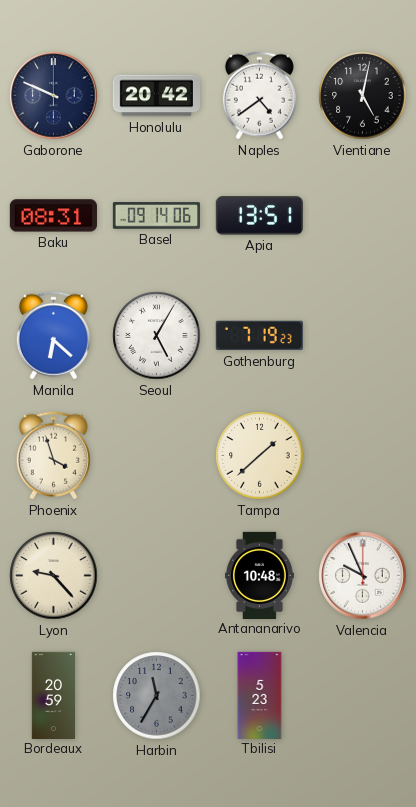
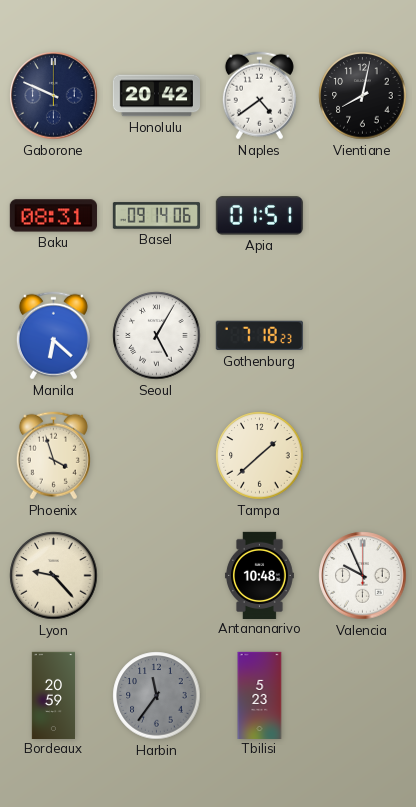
Vientiane: 5:02 -> 8:02
Apia: 13:51 -> 01:51
Gothenburg: 7:19 -> 7:18
Harbin: 11:35 -> 11:36
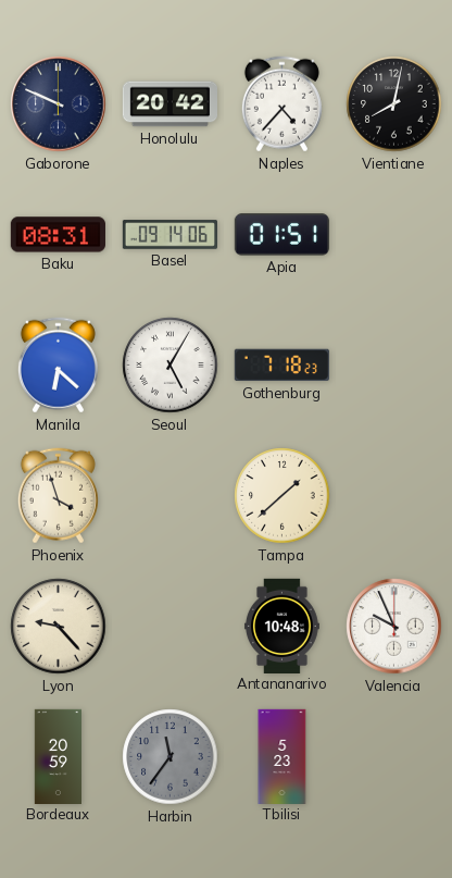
Naples: 4:39 -> 4:37
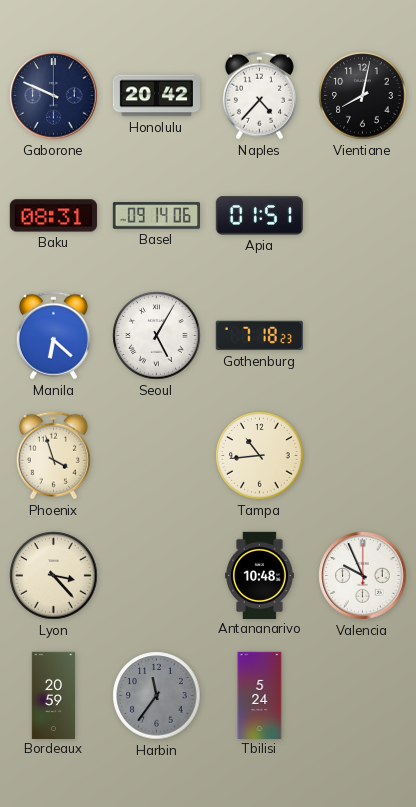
Tampa: 1:38 -> 10:44
Lyon: 9:23 -> 3:23
Tbilisi: 5:23 -> 5:24
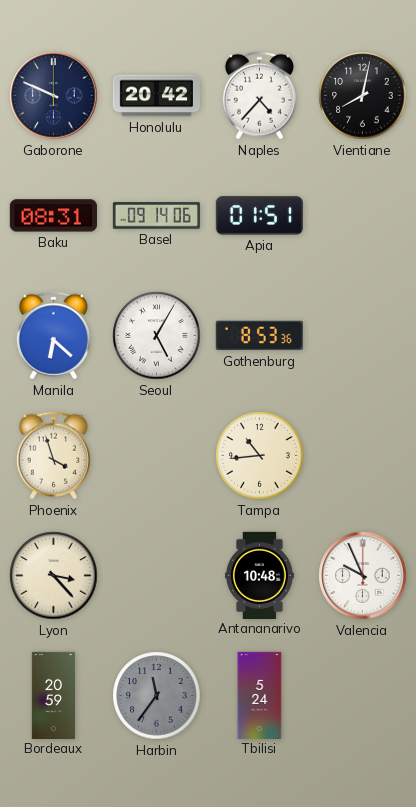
Gothenburg: 7:18 -> 8:53
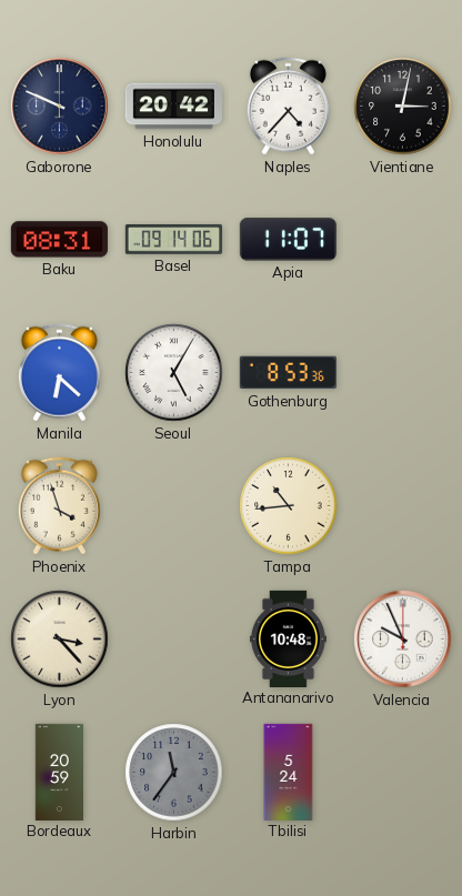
Vientiane: 8:02 -> 3:02
Apia: 01:51 -> 11:07
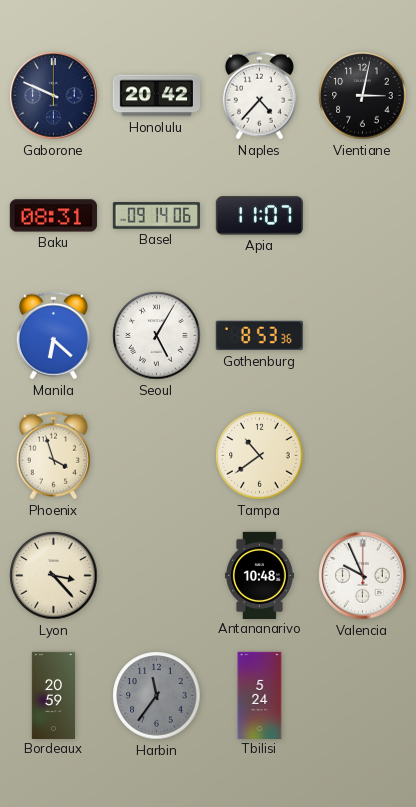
Tampa: 10:44 -> 10:39
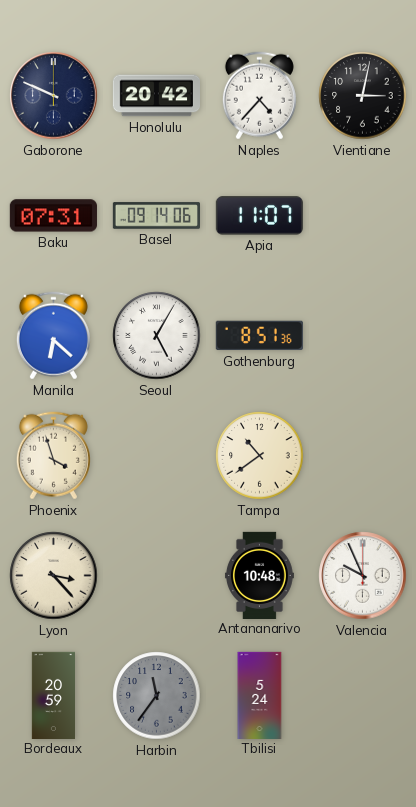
Baku: 08:31 -> 07:31
Gothenburg: 8:53 -> 8:51
